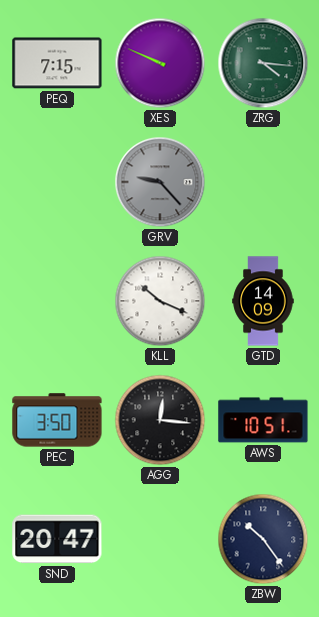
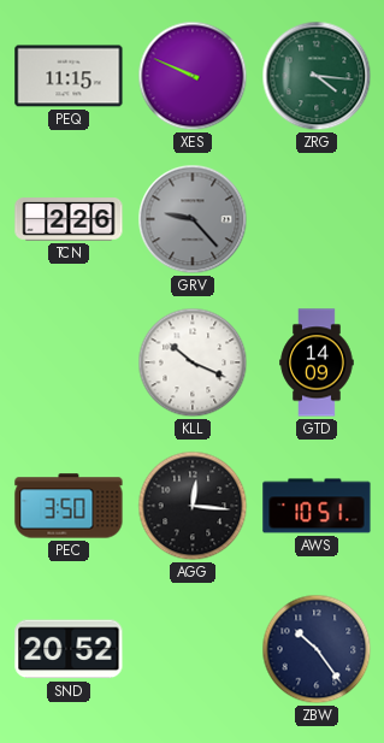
PEQ: 7:15 -> 11:15
TCN: none -> 2:26
SND: 20:47 -> 20:52
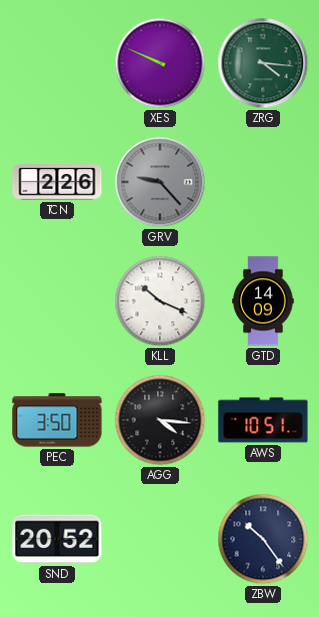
PEQ: 11:15 -> none
AGG: 12:16 -> 4:16
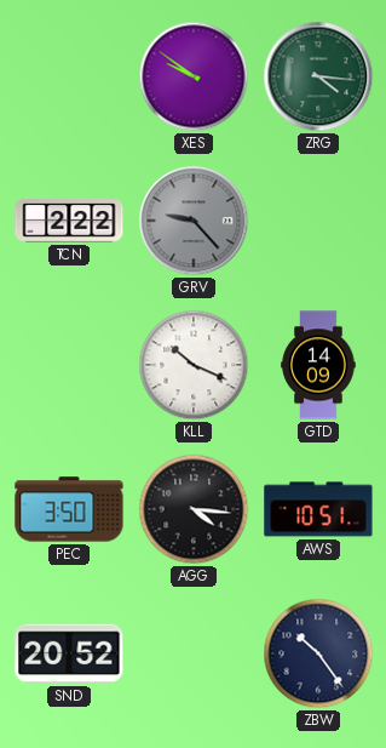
XES: 9:49 -> 9:51
TCN: 2:26 -> 2:22
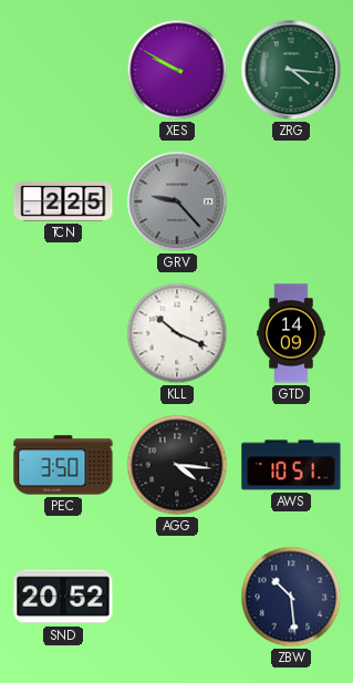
XES: 9:51 -> 9:50
TCN: 2:22 -> 2:25
ZBW: 10:24 -> 10:29
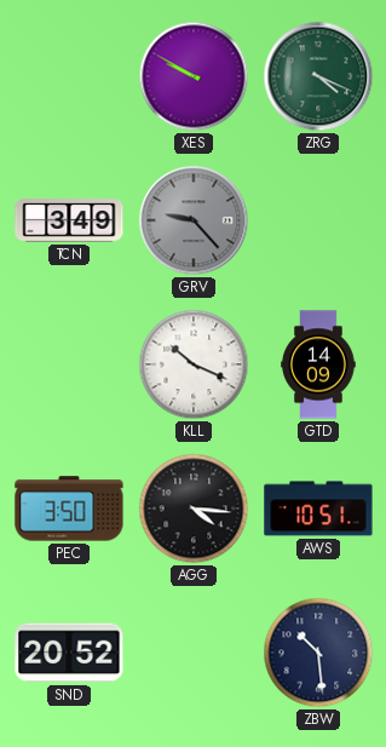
ZRG: 4:16 -> 4:19
TCN: 2:25 -> 3:49
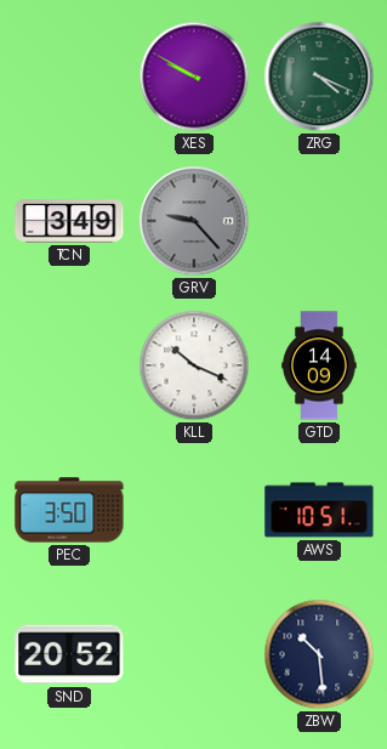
AGG: 4:16 -> none
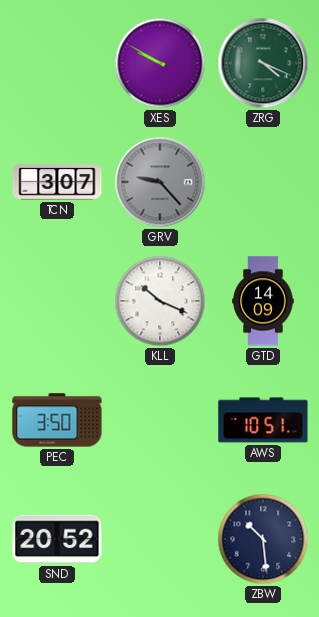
TCN: 3:49 -> 3:07
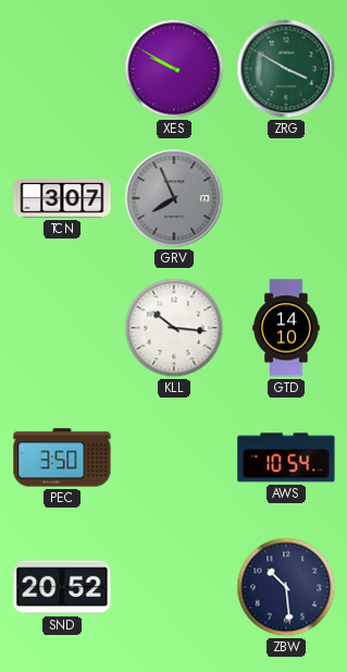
ZRG: 4:19 -> 3:50
GRV: 9:23 -> 7:56
KLL: 10:19 -> 10:16
GTD: 14:09 -> 14:10
AWS: 10:51 -> 10:54
